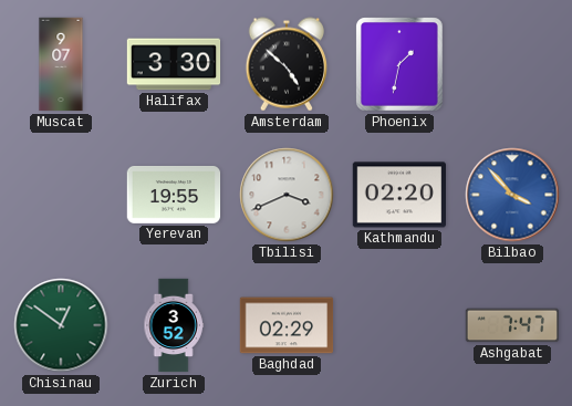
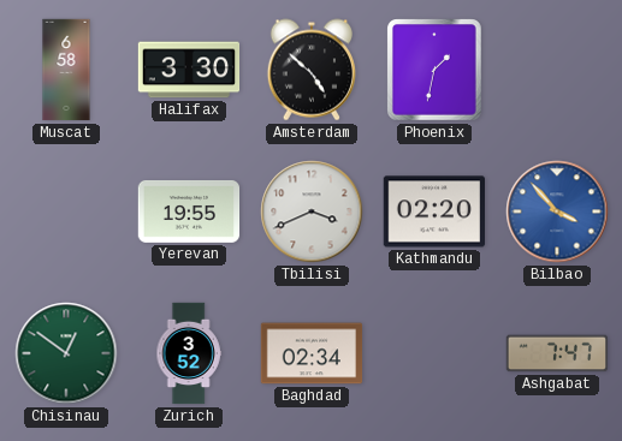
Muscat: 9:07 -> 6:58
Baghdad: 02:29 -> 02:34
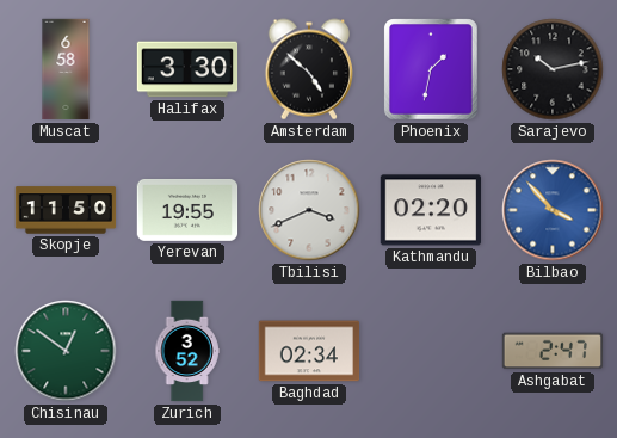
Sarajevo: none -> 10:13
Skopje: none -> 11:50
Ashgabat: 7:47 -> 2:47
